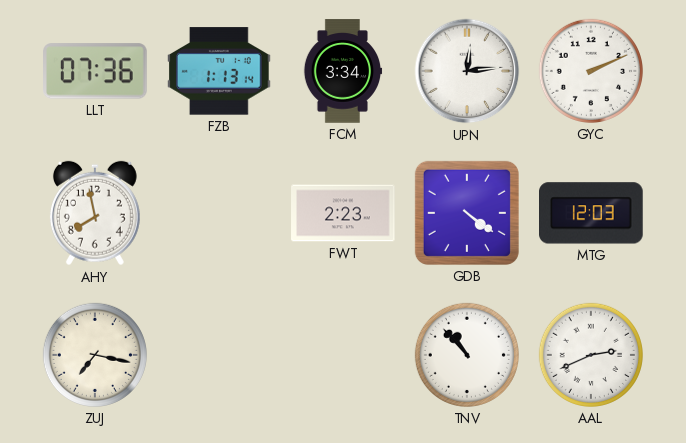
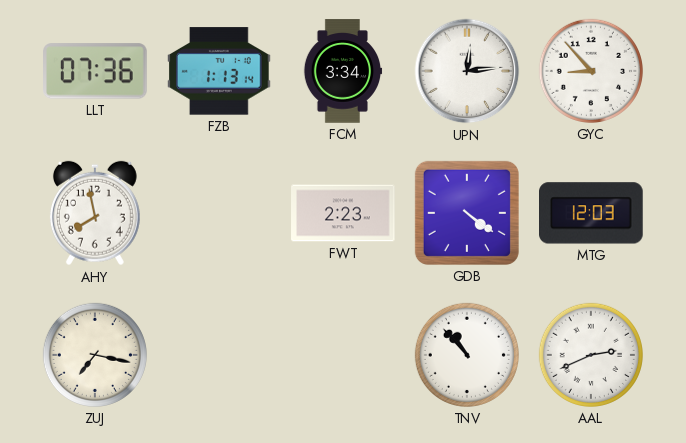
GYC: 2:11 -> 8:53
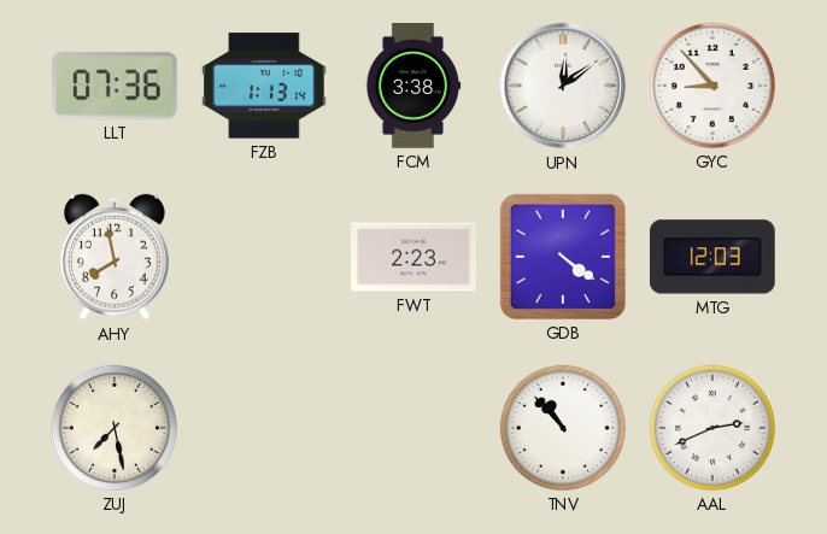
FCM: 3:34 -> 3:38
UPN: 12:14 -> 12:09
ZUJ: 7:17 -> 7:28
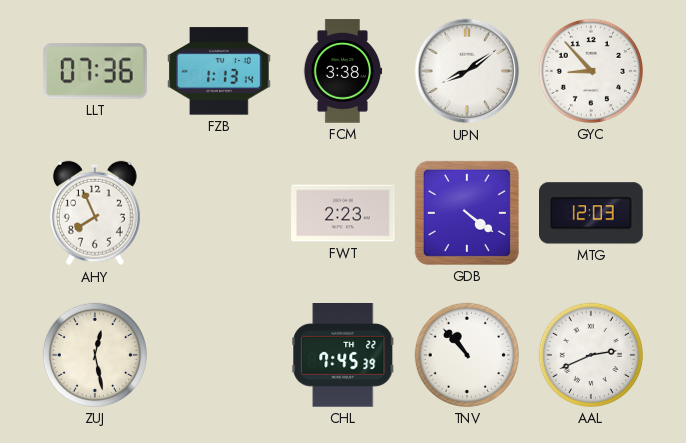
UPN: 12:09 -> 8:09
AHY: 7:58 -> 7:56
ZUJ: 7:28 -> 12:28
CHL: none -> 7:45
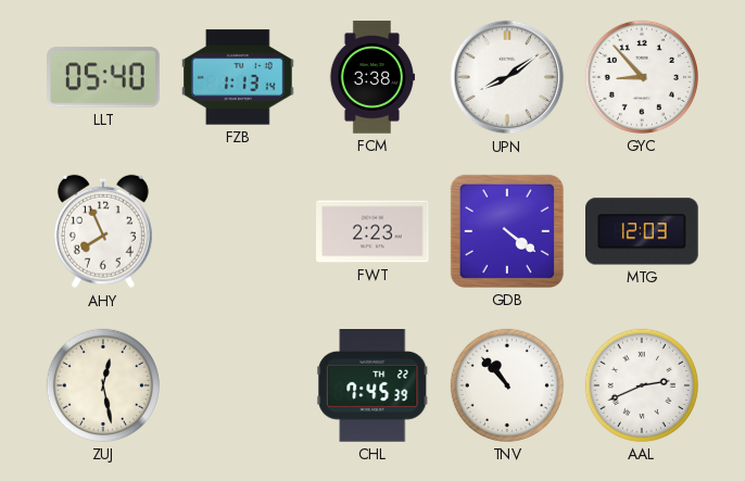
LLT: 07:36 -> 05:40
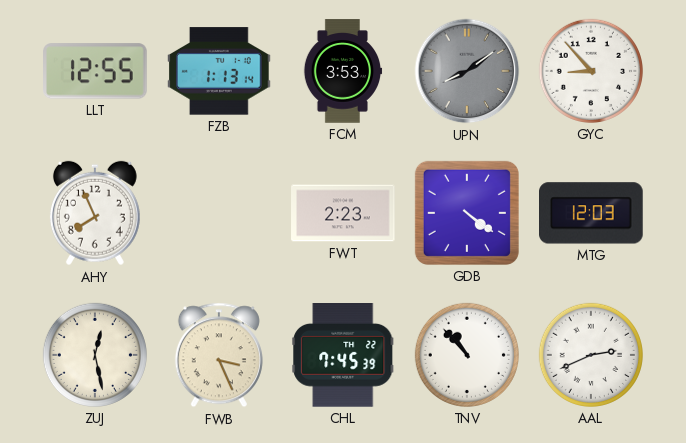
LLT: 05:40 -> 12:55
FCM: 3:38 -> 3:53
UPN dial: white -> grey
FWB: none -> 3:26
